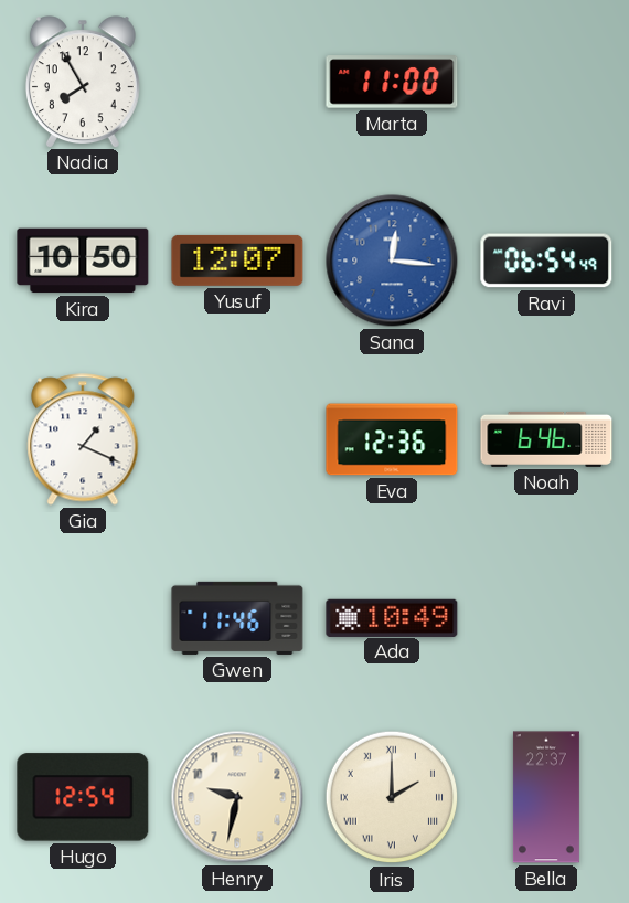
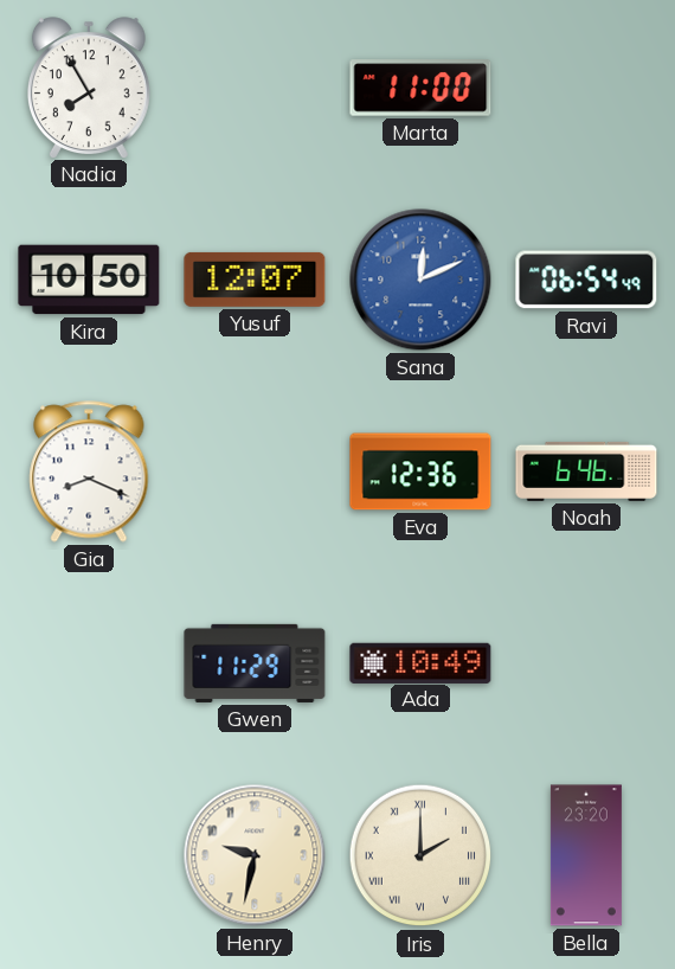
Sana: 12:16 -> 12:11
Gia: 1:19 -> 8:19
Gwen: 11:46 -> 11:29
Hugo: 12:54 -> none
Bella: 22:37 -> 23:20
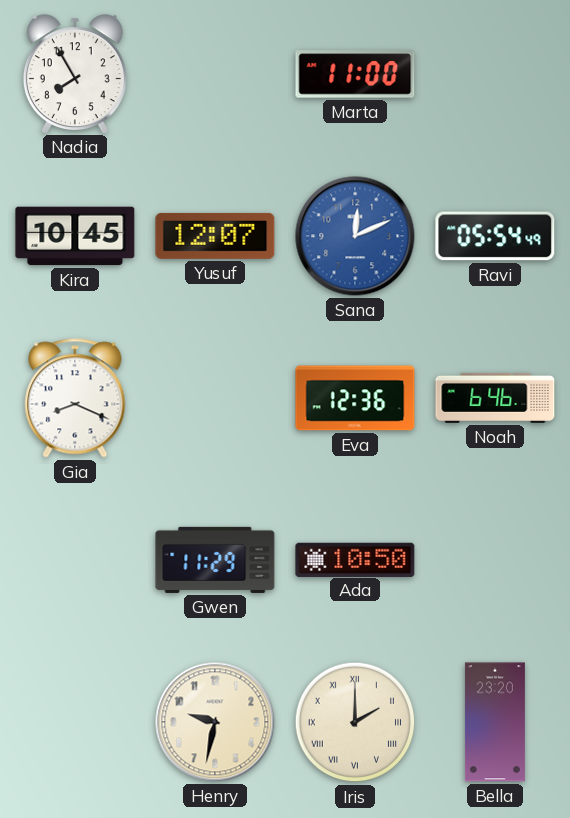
Kira: 10:50 -> 10:45
Ravi: 06:54 -> 05:54
Ada: 10:49 -> 10:50
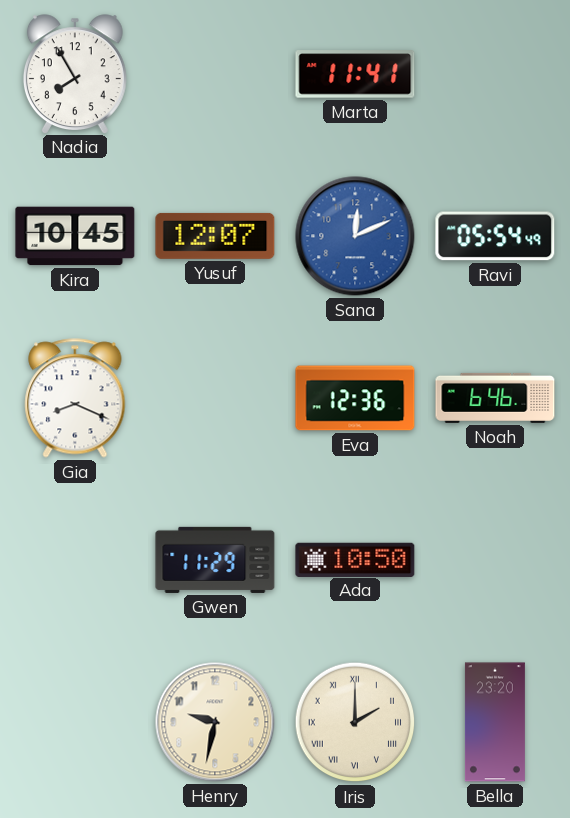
Marta: 11:00 -> 11:41
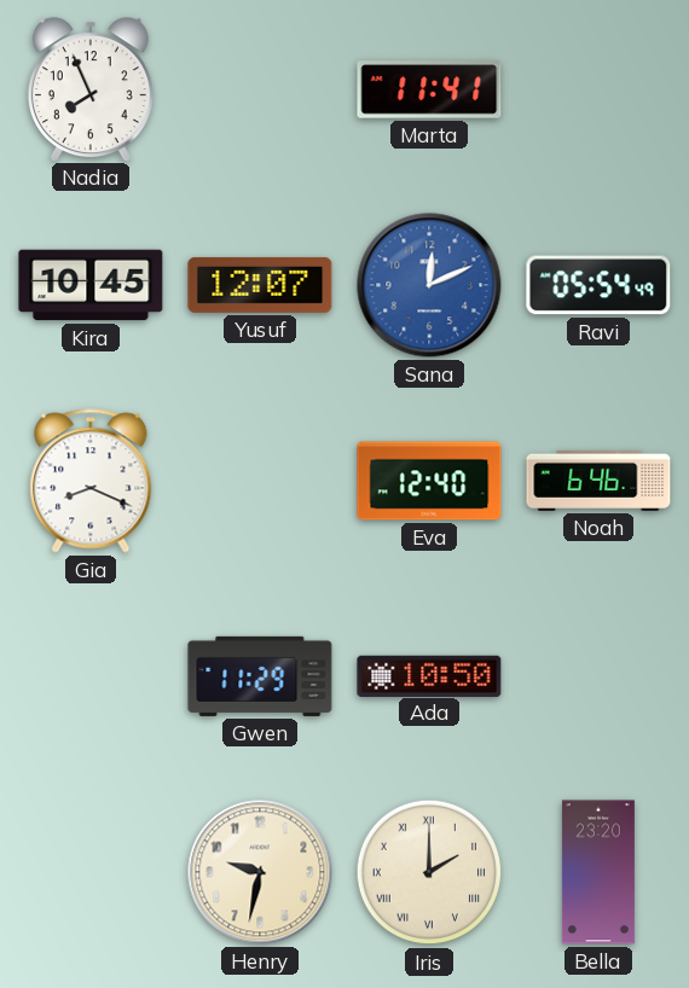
Nadia: 7:55 -> 7:56
Eva: 12:36 -> 12:40
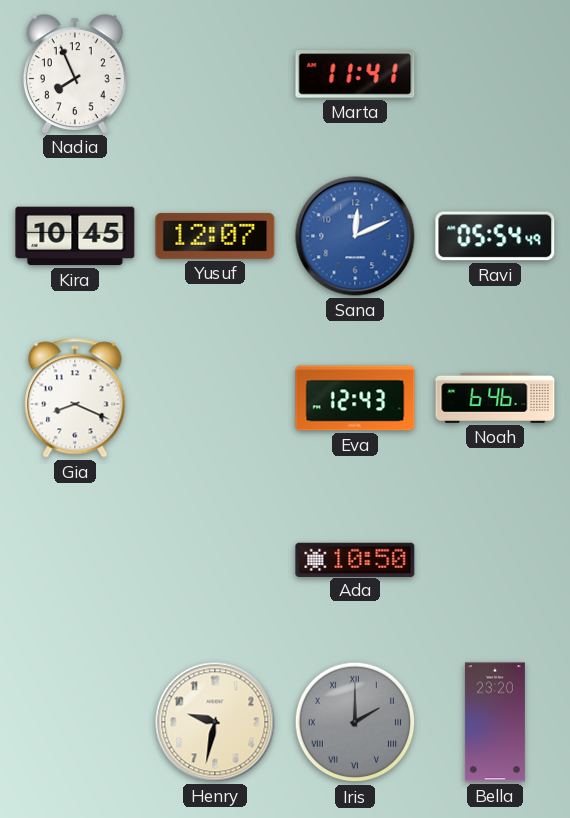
Eva: 12:40 -> 12:43
Gwen: 11:29 -> none
Iris dial: cream -> grey
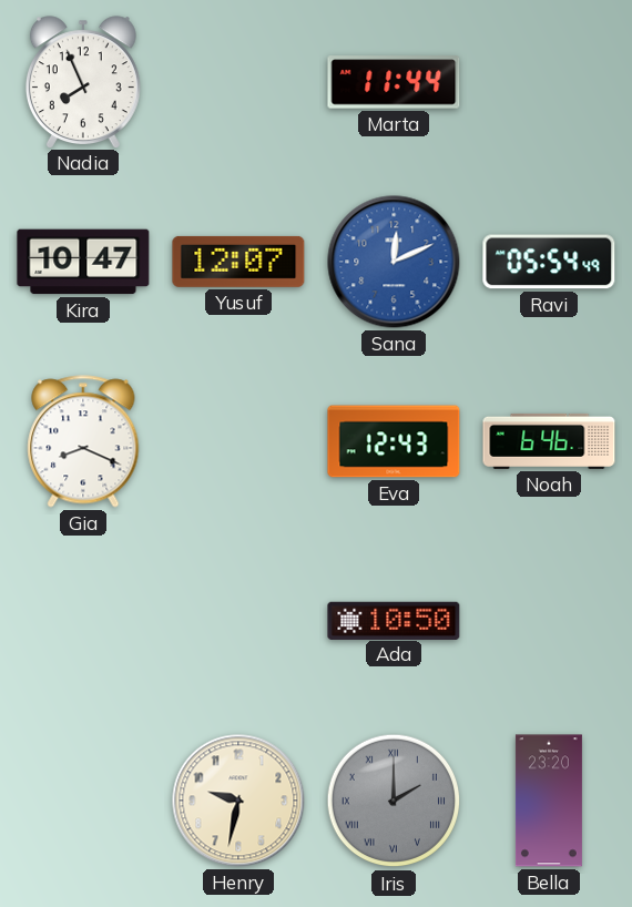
Marta: 11:41 -> 11:44
Kira: 10:45 -> 10:47
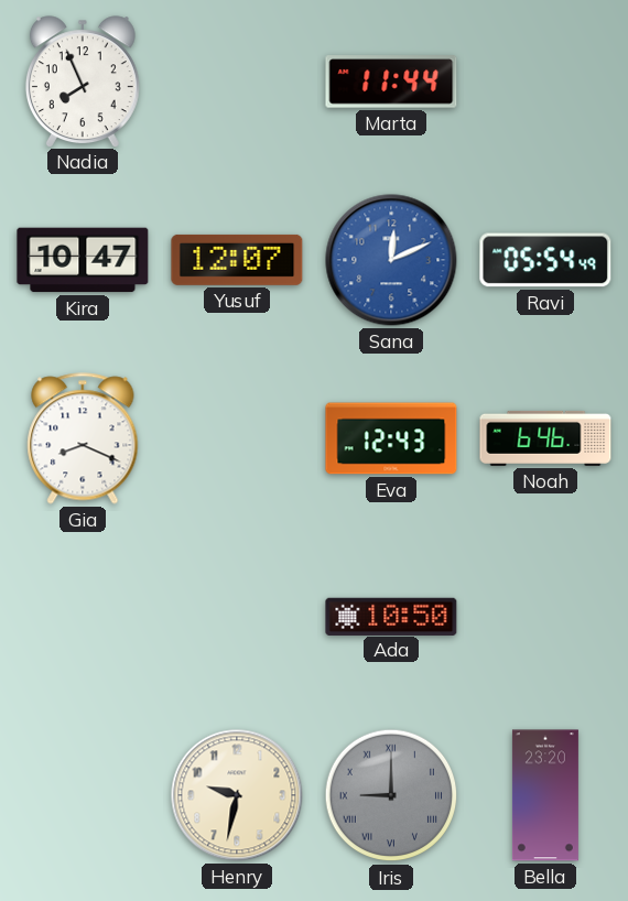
Iris: 2:00 -> 9:00
